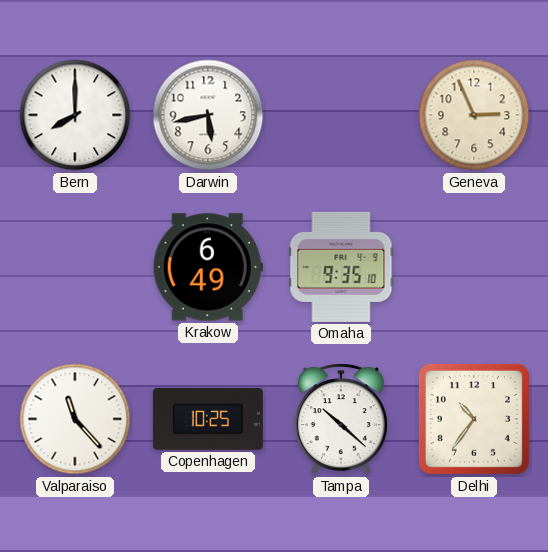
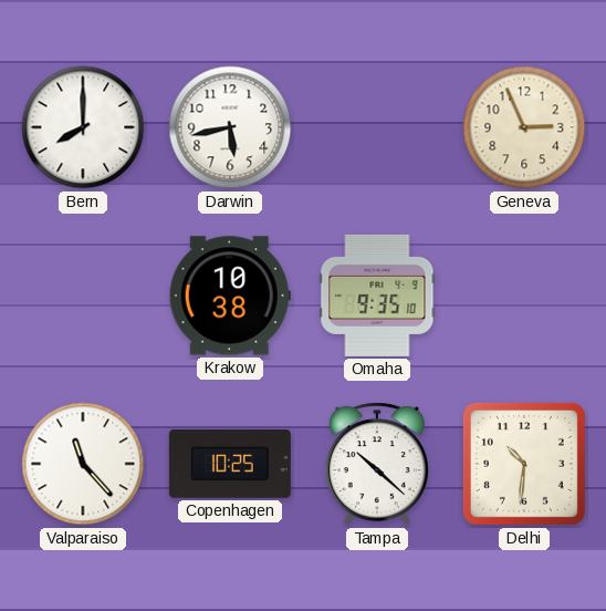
Krakow: 6:49 -> 10:38
Delhi: 10:36 -> 10:31
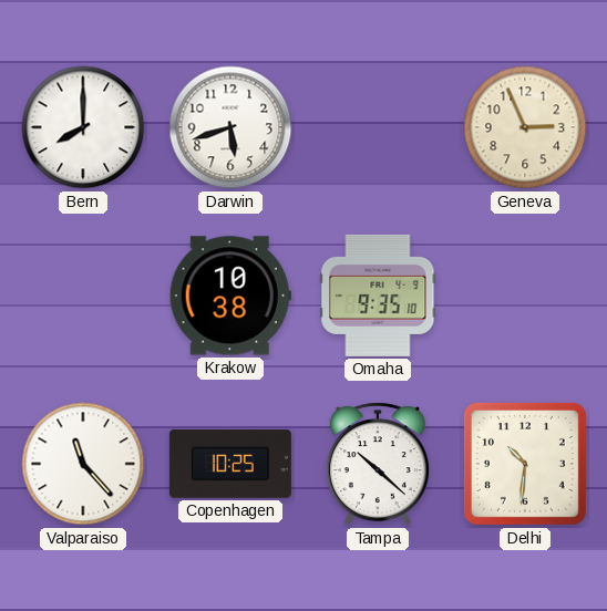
Darwin: 5:43 -> 5:42
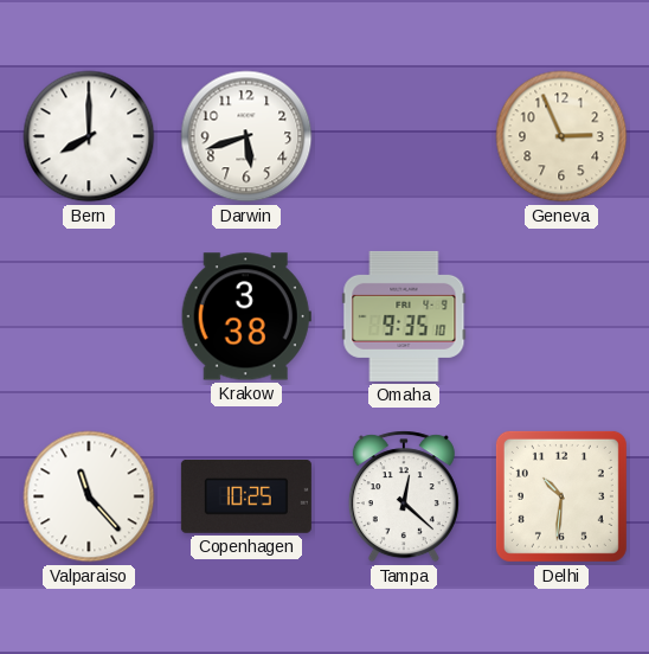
Krakow: 10:38 -> 3:38
Tampa: 10:22 -> 12:22
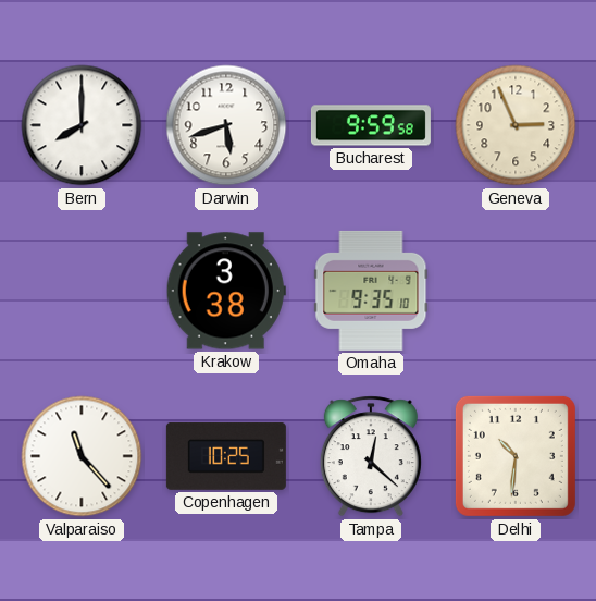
Bucharest: none -> 9:59
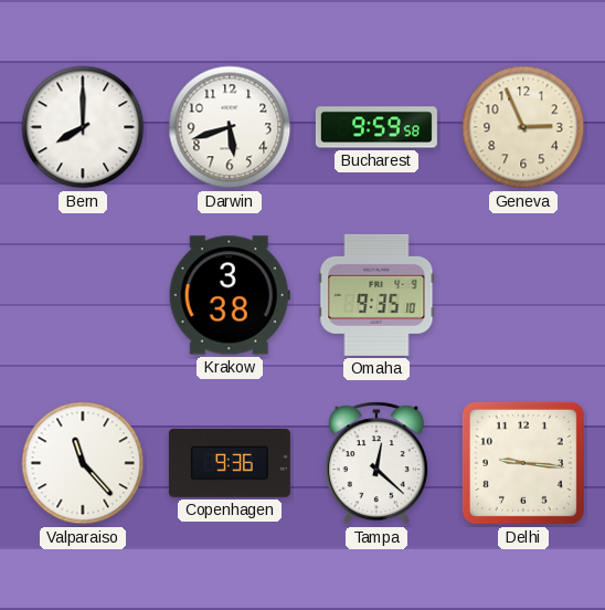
Copenhagen: 10:25 -> 9:36
Delhi: 10:31 -> 9:16
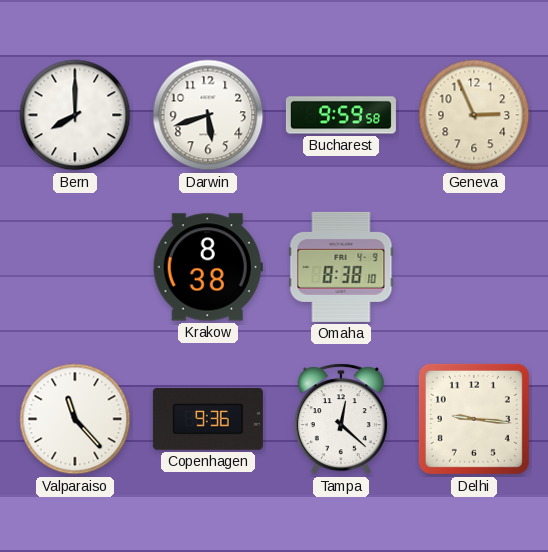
Krakow: 3:38 -> 8:38
Omaha: 9:35 -> 8:38
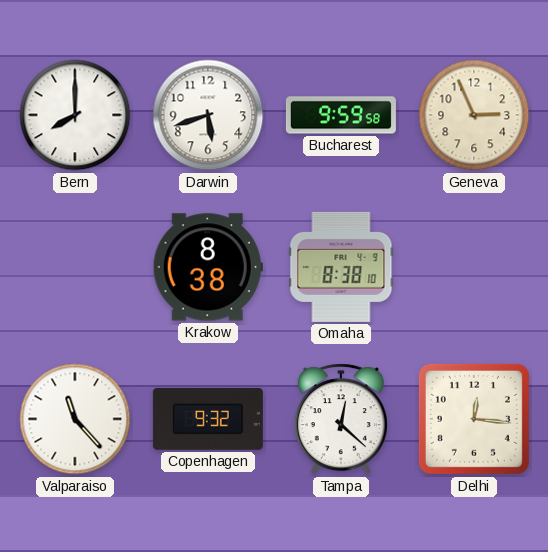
Copenhagen: 9:36 -> 9:32
Delhi: 9:16 -> 12:16
